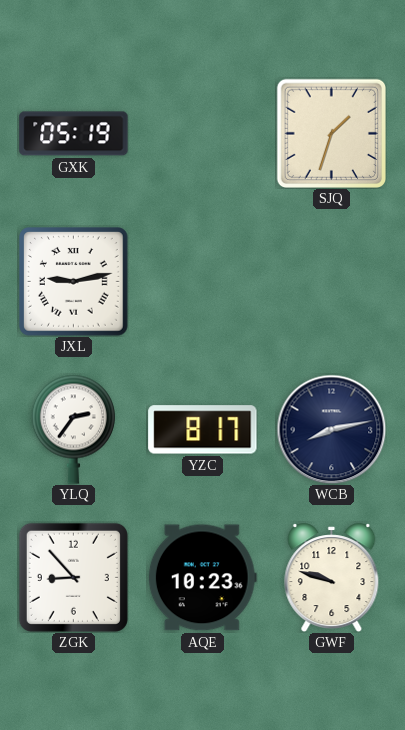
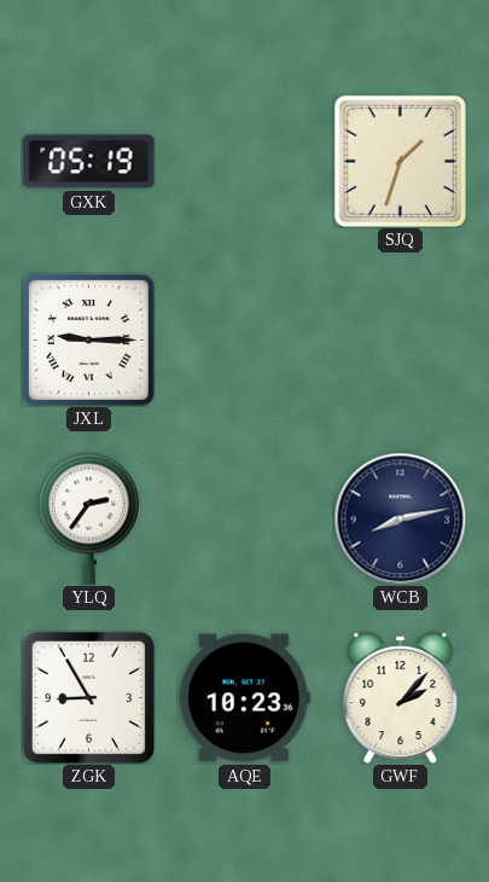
JXL: 9:13 -> 9:15
YZC: 8:17 -> none
ZGK: 8:53 -> 8:55
GWF: 9:48 -> 2:07
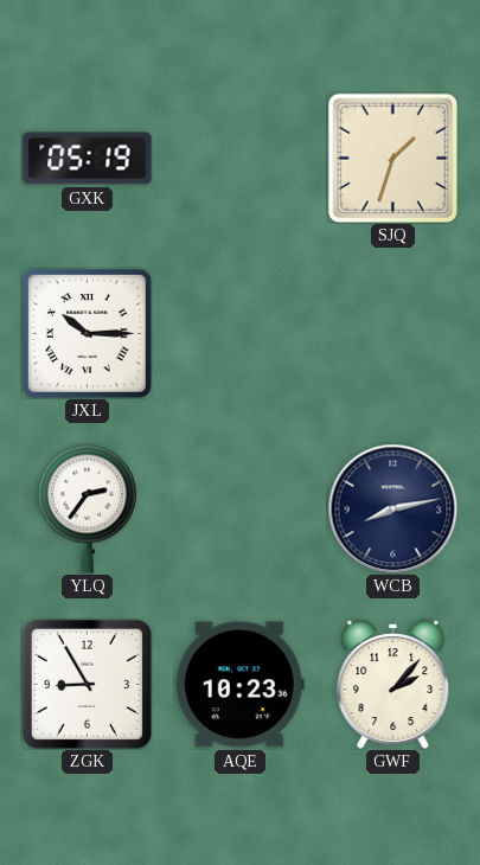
JXL: 9:15 -> 10:15
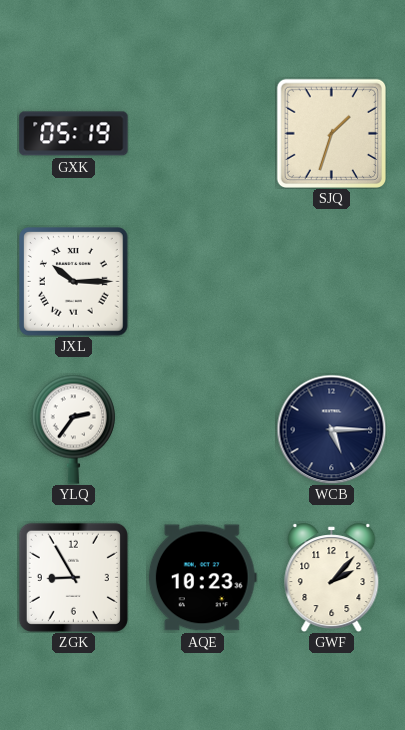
WCB: 8:13 -> 5:15
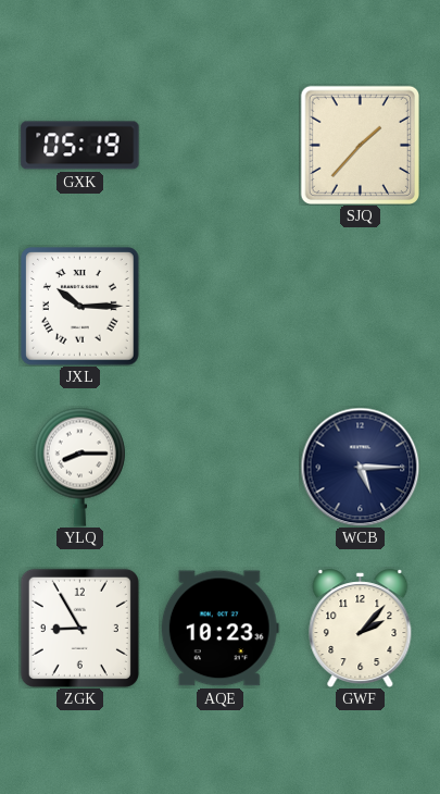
SJQ: 1:33 -> 1:37
YLQ: 2:36 -> 8:15
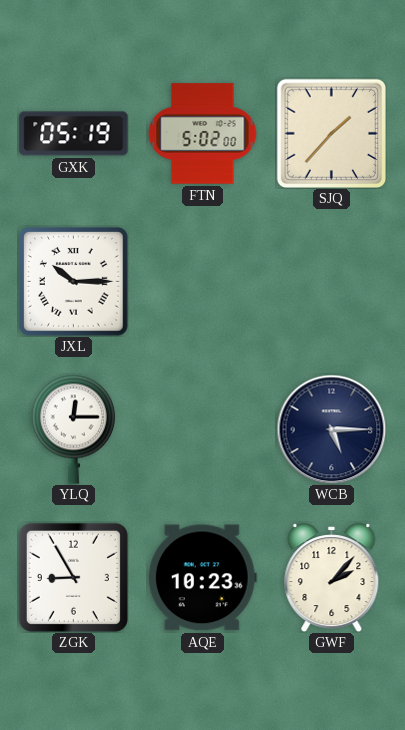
FTN: none -> 5:02
YLQ: 8:15 -> 12:15
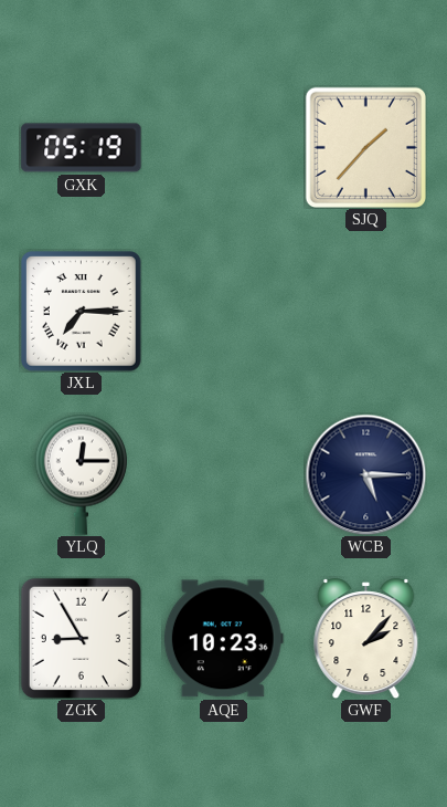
FTN: 5:02 -> none
JXL: 10:15 -> 7:15
